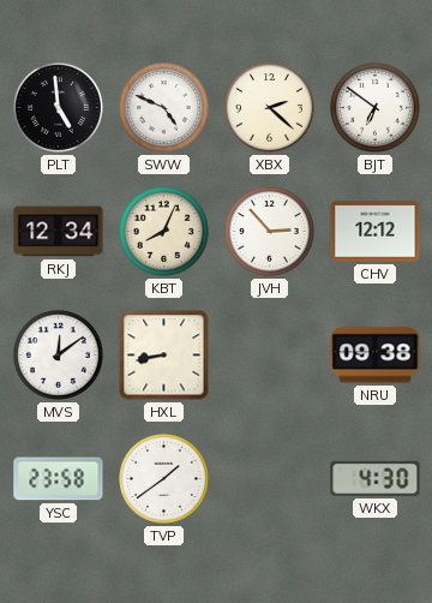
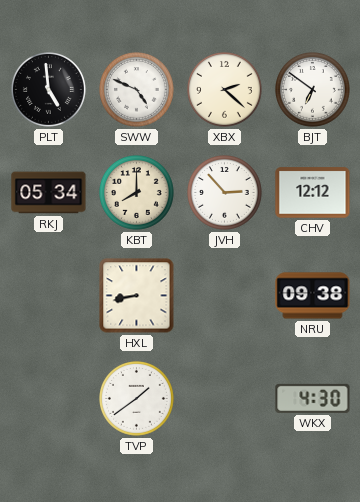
RKJ: 12:34 -> 05:34
KBT: 8:04 -> 8:00
MVS: 12:09 -> none
YSC: 23:58 -> none
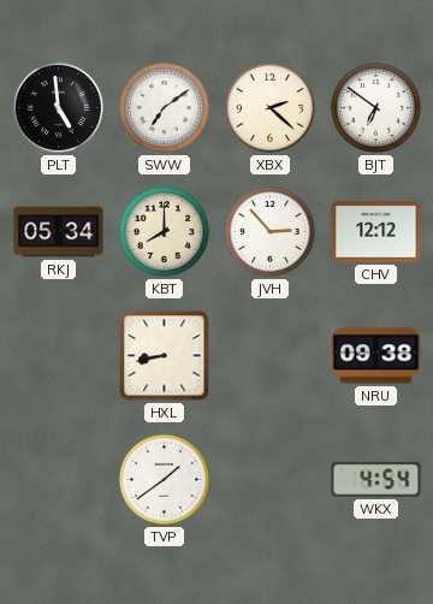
SWW: 4:49 -> 7:09
WKX: 4:30 -> 4:54
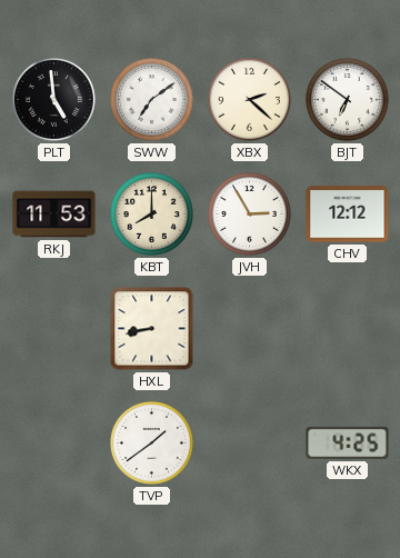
RKJ: 05:34 -> 11:53
JVH: 2:53 -> 2:55
NRU: 09:38 -> none
WKX: 4:54 -> 4:25
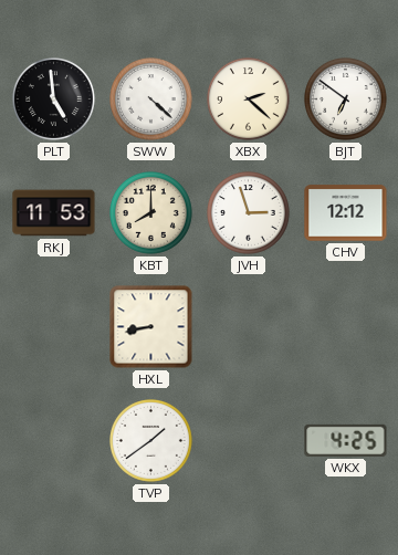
SWW: 7:09 -> 4:22
JVH: 2:55 -> 2:57
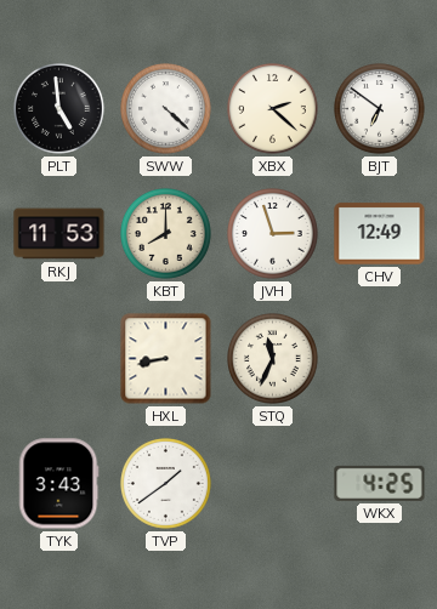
CHV: 12:12 -> 12:49
STQ: none -> 11:34
TYK: none -> 3:43
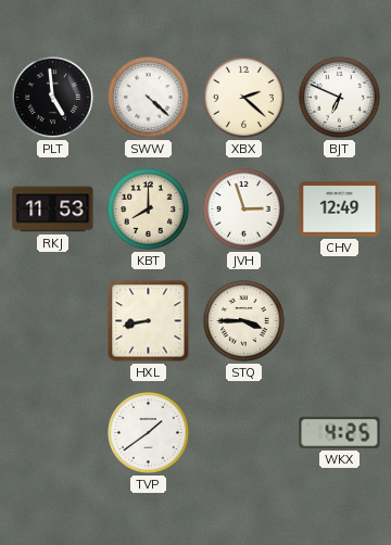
BJT: 6:51 -> 6:49
STQ: 11:34 -> 3:45
TYK: 3:43 -> none
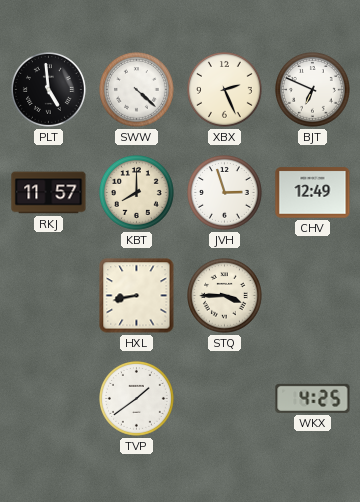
XBX: 2:22 -> 2:26
RKJ: 11:53 -> 11:57
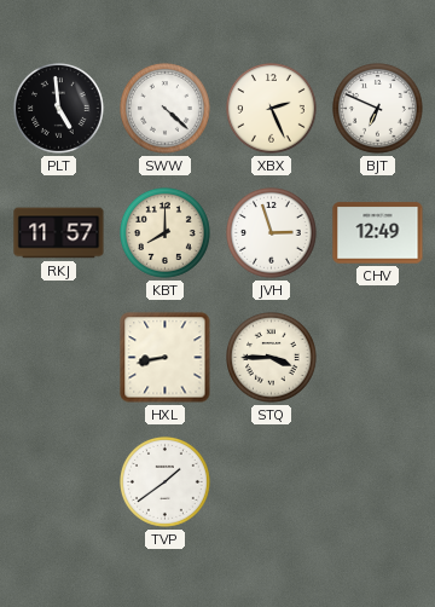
WKX: 4:25 -> none
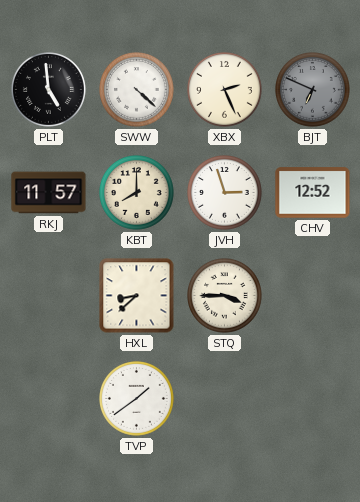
BJT dial: white -> grey
CHV: 12:49 -> 12:52
HXL: 8:43 -> 8:38
